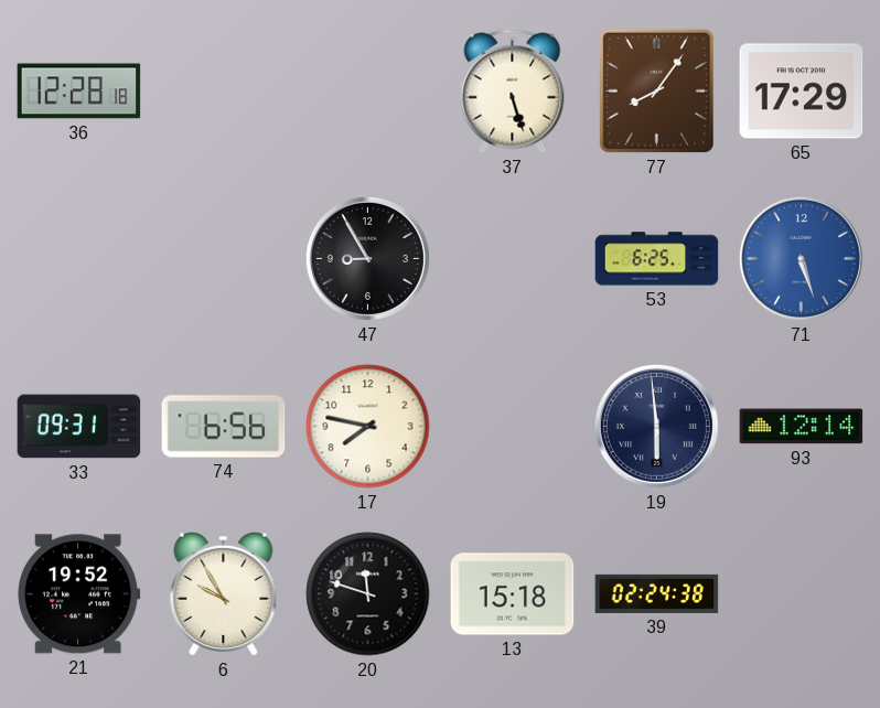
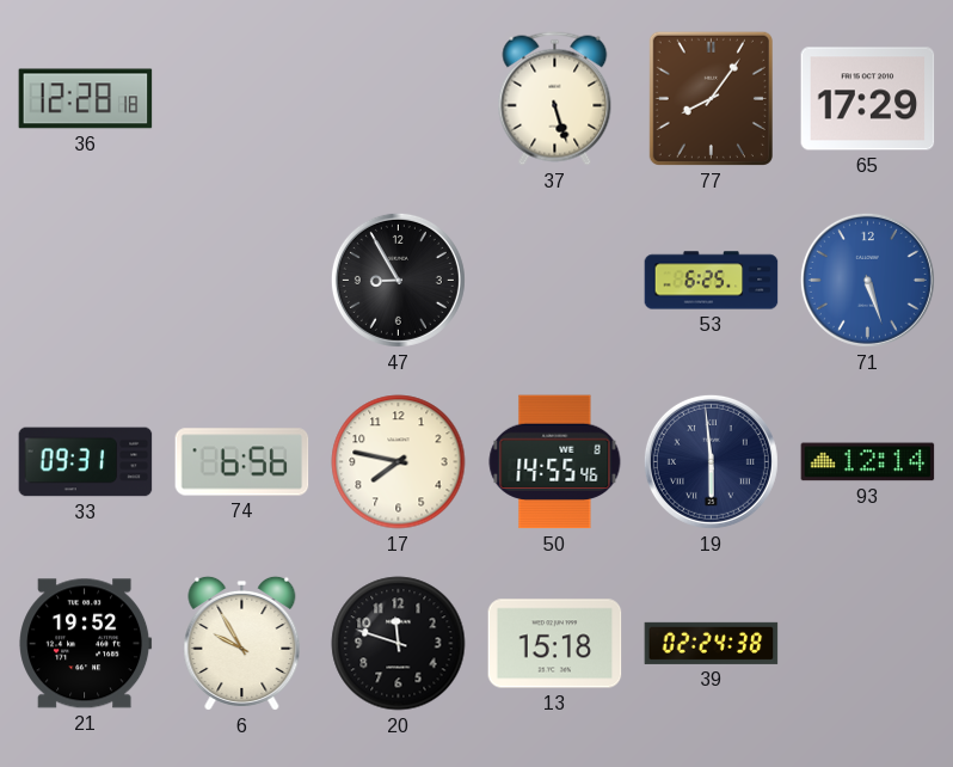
50: none -> 14:55
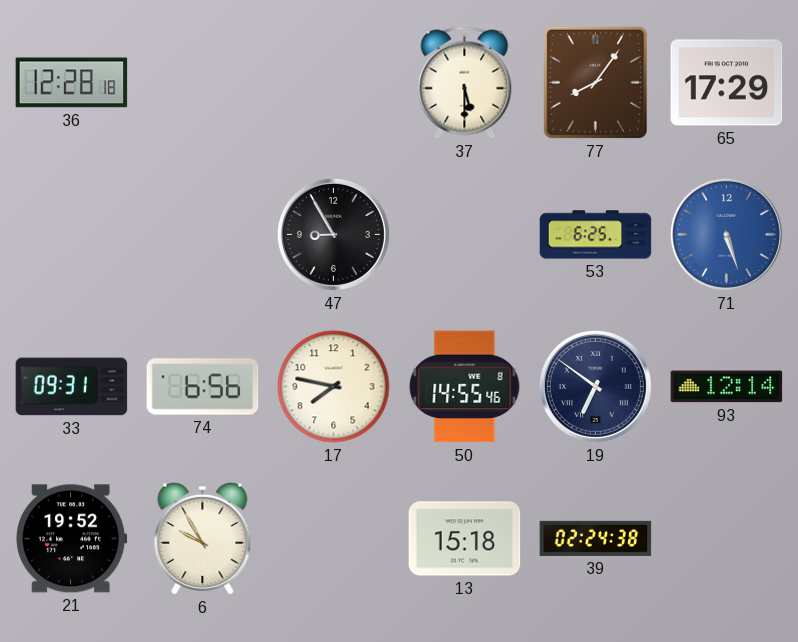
37: 5:27 -> 5:30
19: 5:59 -> 6:51
20: 11:48 -> none
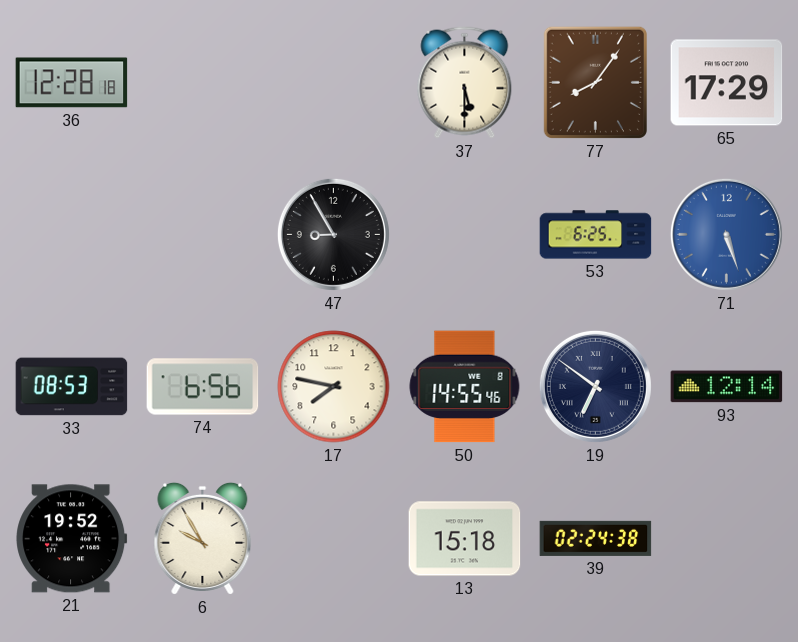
33: 09:31 -> 08:53
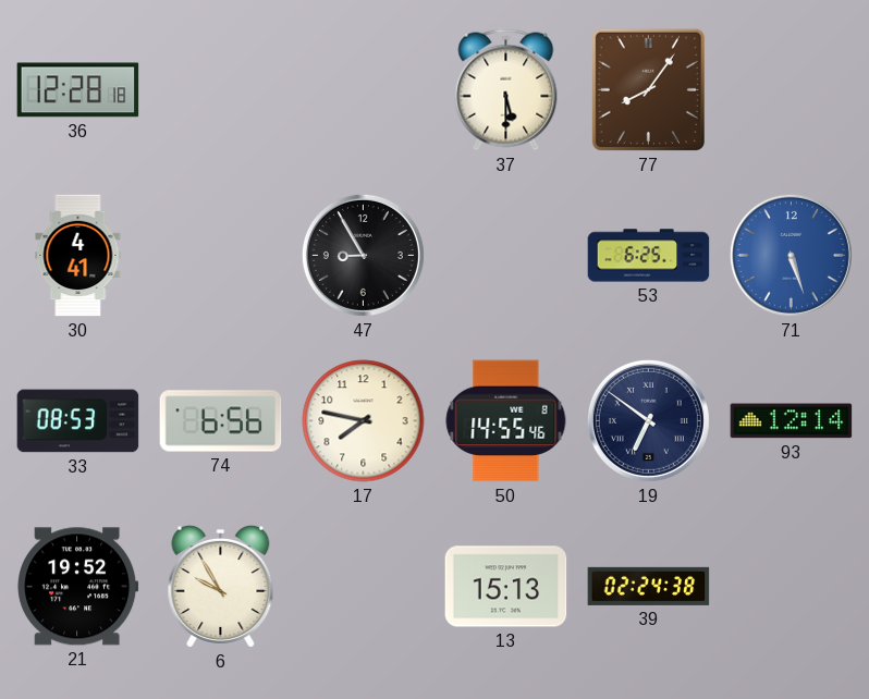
65: 17:29 -> none
30: none -> 4:41
13: 15:18 -> 15:13
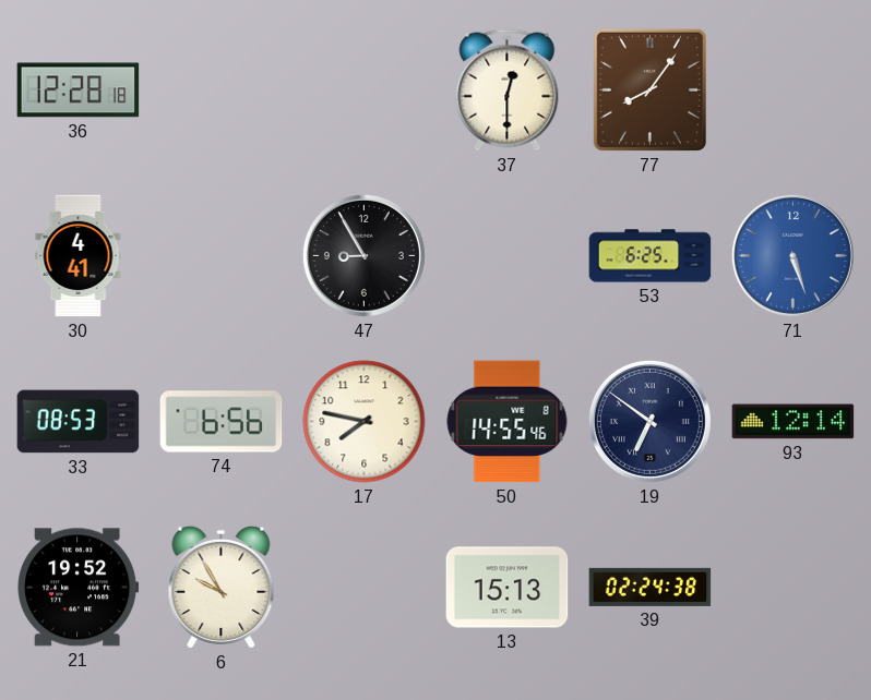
37: 5:30 -> 12:30
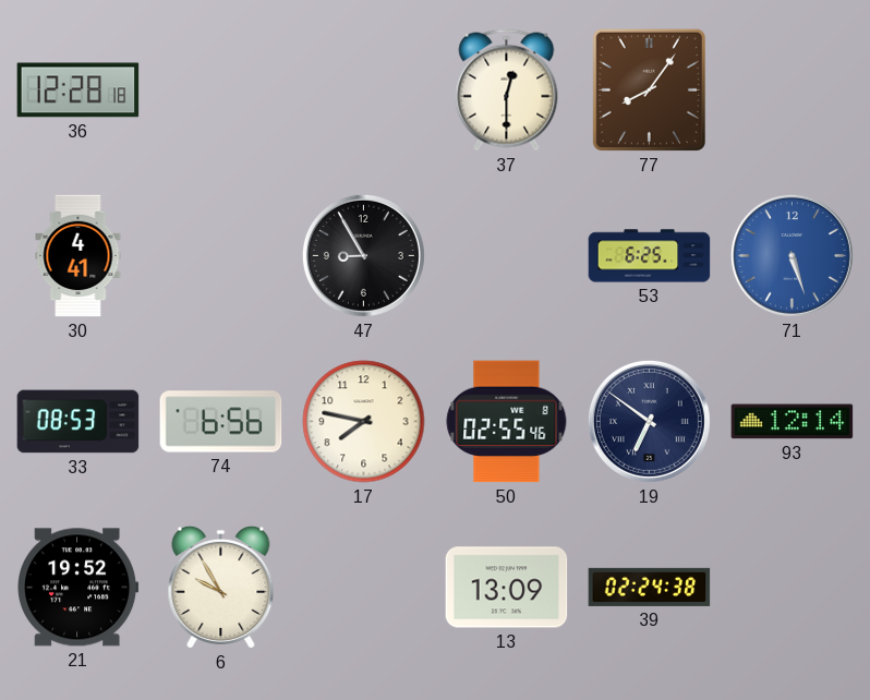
50: 14:55 -> 02:55
13: 15:13 -> 13:09
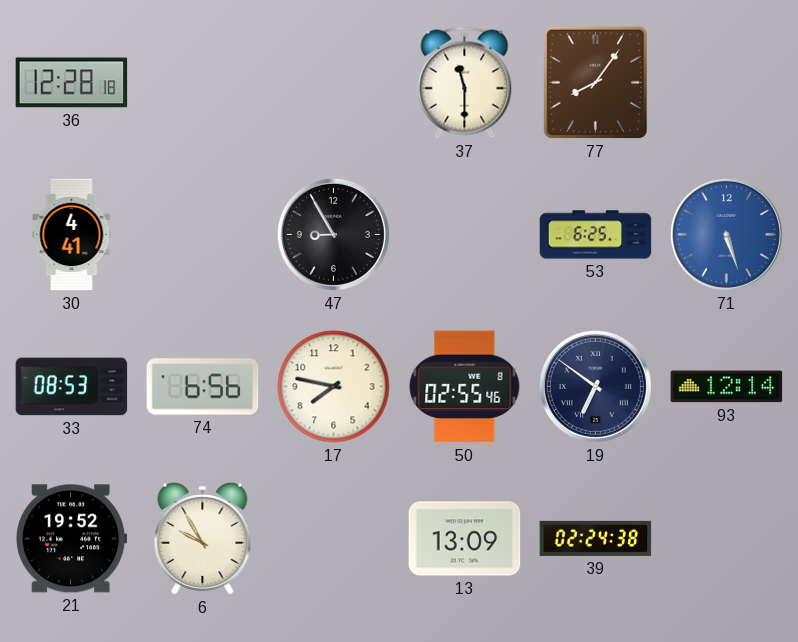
37: 12:30 -> 11:30
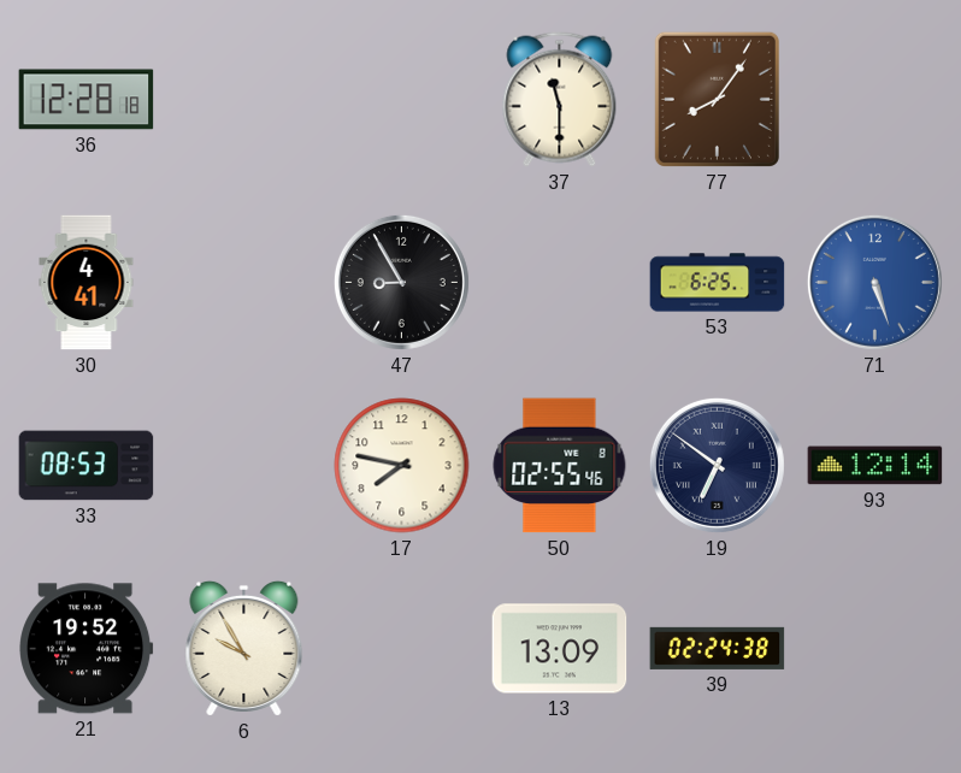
74: 6:56 -> none
